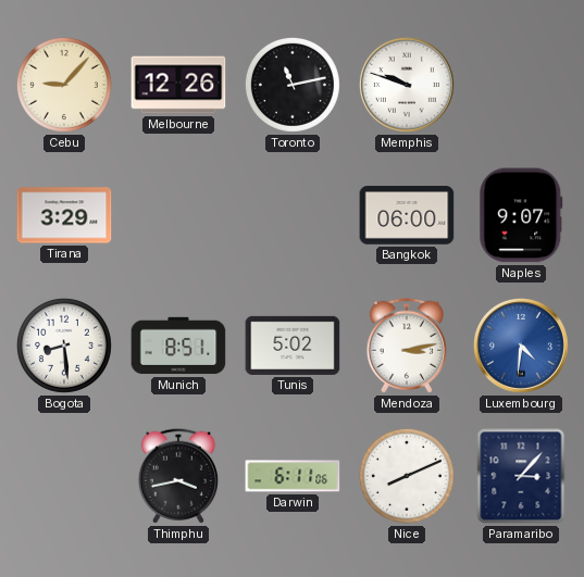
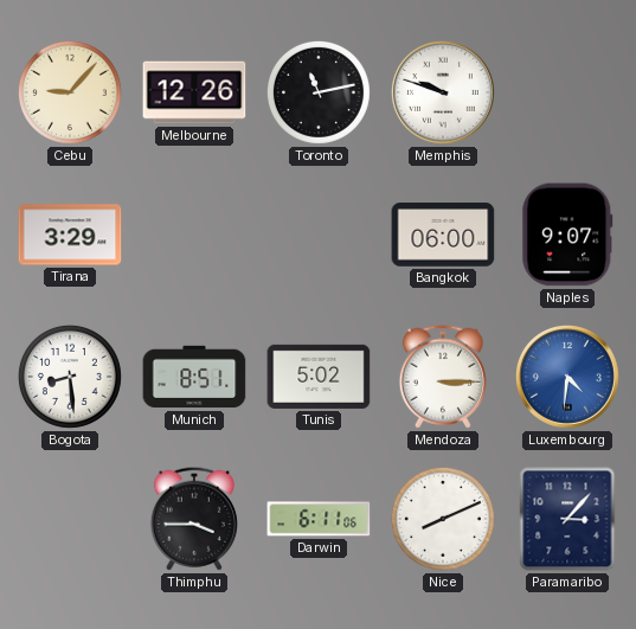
Mendoza: 3:13 -> 3:15
Thimphu: 3:43 -> 3:45
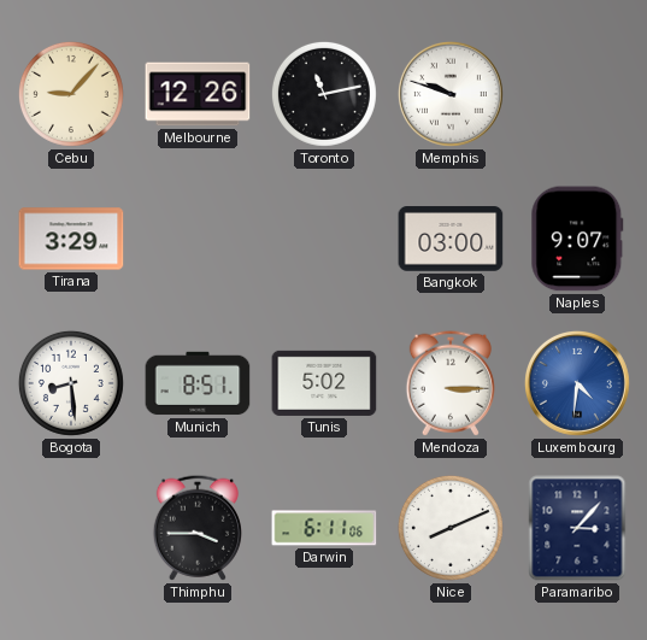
Bangkok: 06:00 -> 03:00
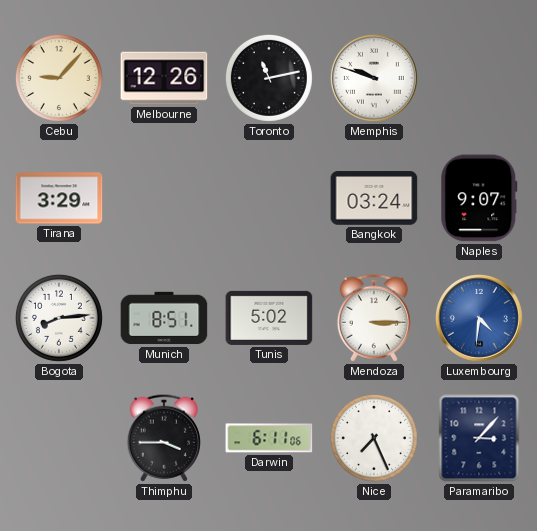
Bangkok: 03:00 -> 03:24
Bogota: 8:29 -> 8:14
Nice: 8:11 -> 7:26
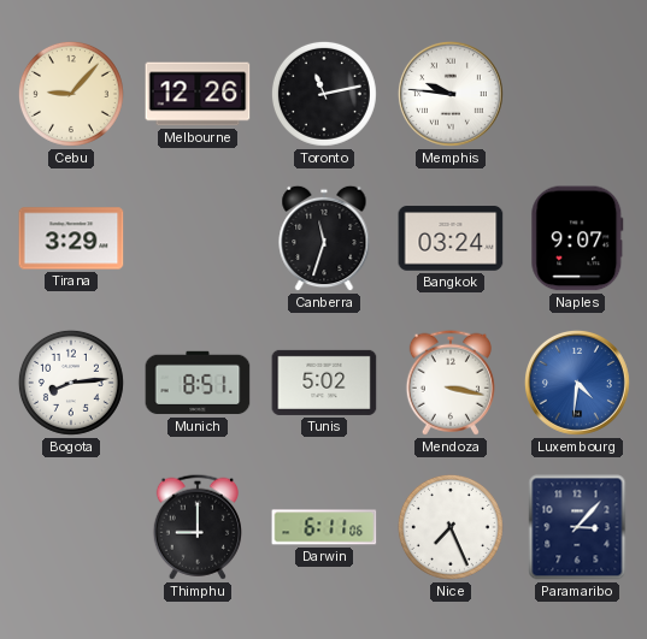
Memphis: 9:48 -> 9:46
Canberra: none -> 11:33
Mendoza: 3:15 -> 3:17
Thimphu: 3:45 -> 9:00
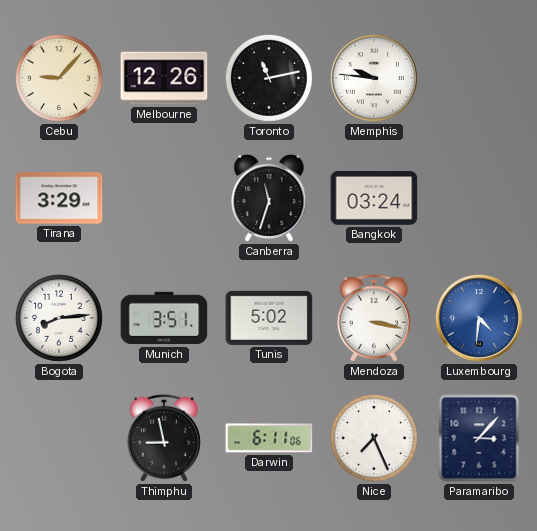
Naples: 9:07 -> none
Munich: 8:51 -> 3:51
Thimphu: 9:00 -> 8:58
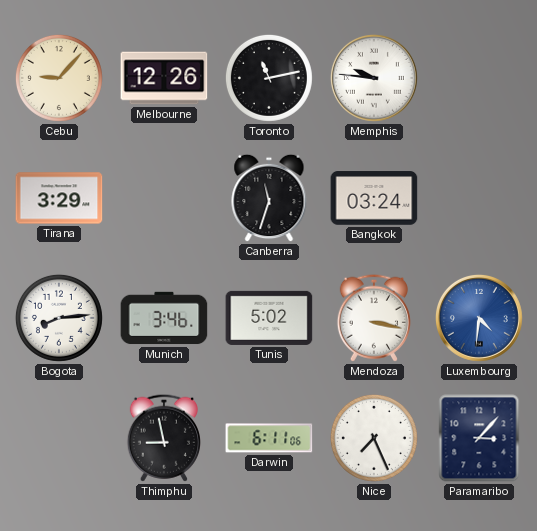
Munich: 3:51 -> 3:46
